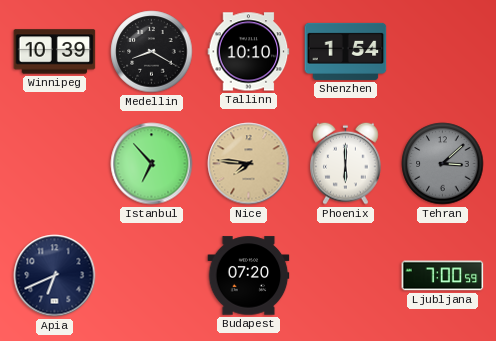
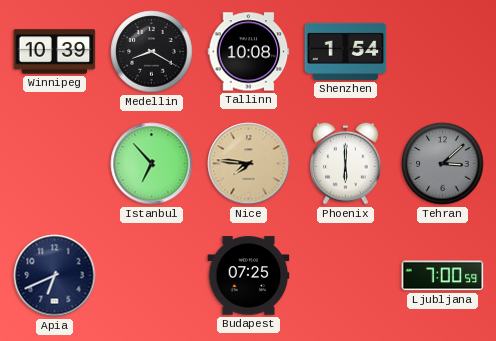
Tallinn: 10:10 -> 10:08
Budapest: 07:20 -> 07:25
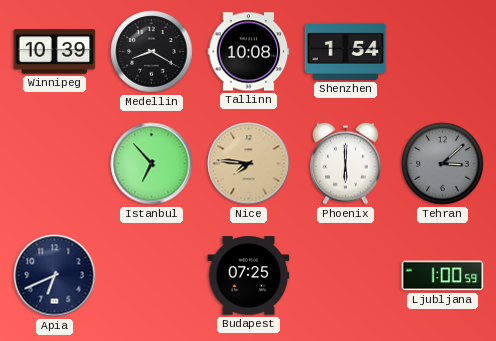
Ljubljana: 7:00 -> 1:00
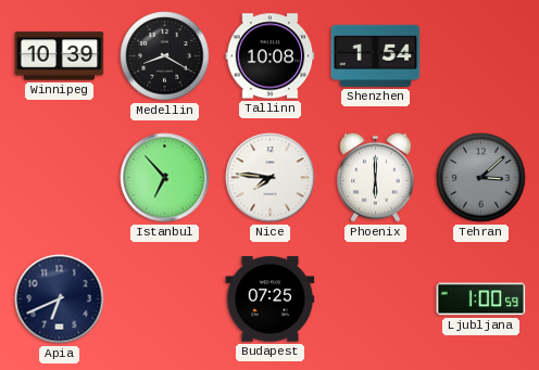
Nice dial: champagne -> white
